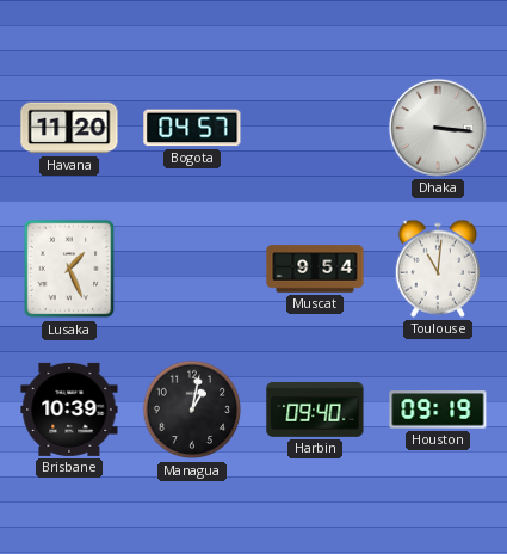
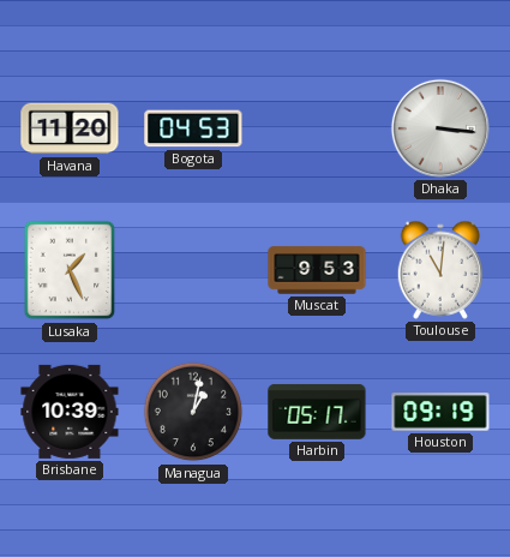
Bogota: 04:57 -> 04:53
Muscat: 9:54 -> 9:53
Harbin: 09:40 -> 05:17
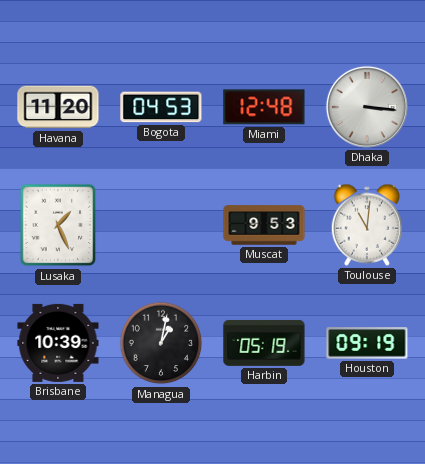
Miami: none -> 12:48
Harbin: 05:17 -> 05:19
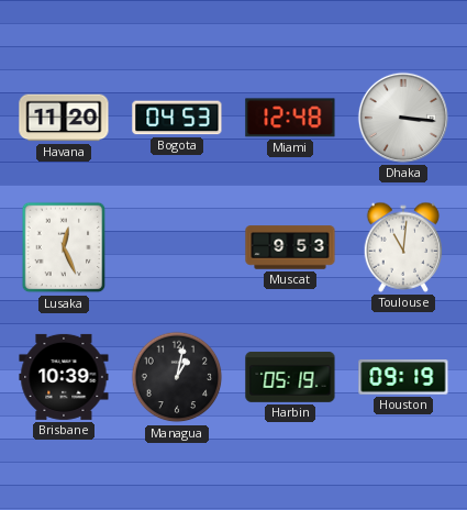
Lusaka: 1:26 -> 12:26
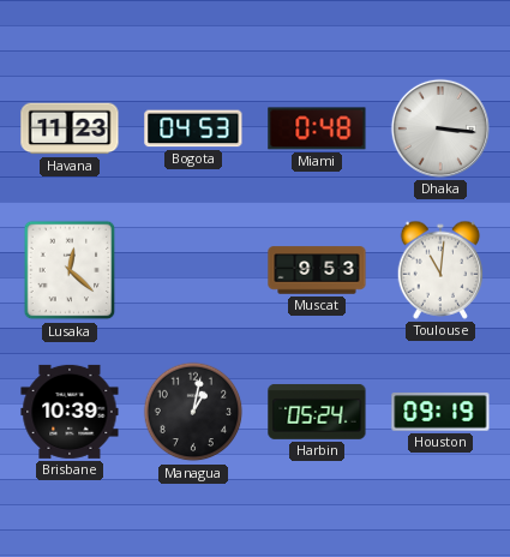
Havana: 11:20 -> 11:23
Miami: 12:48 -> 0:48
Lusaka: 12:26 -> 12:22
Harbin: 05:19 -> 05:24
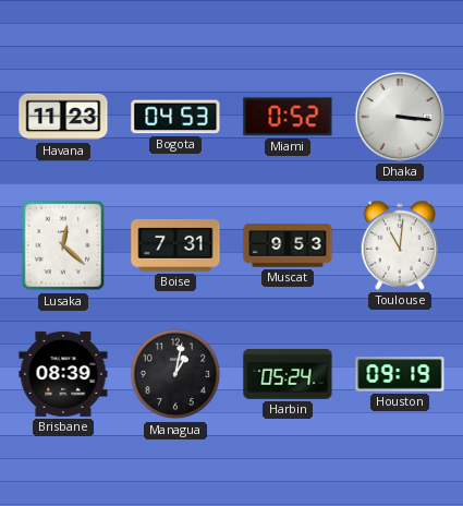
Miami: 0:48 -> 0:52
Boise: none -> 7:31
Brisbane: 10:39 -> 08:39
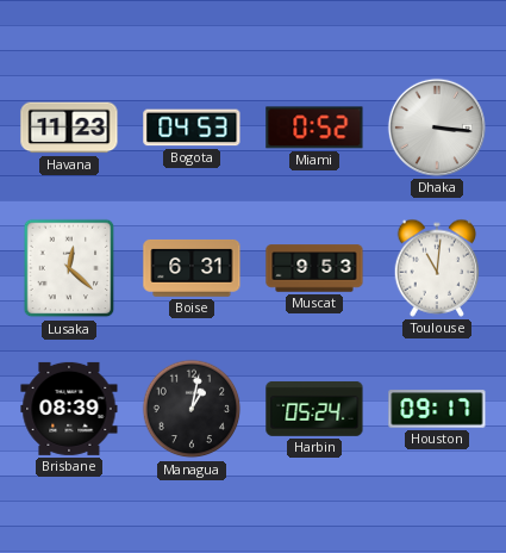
Boise: 7:31 -> 6:31
Houston: 09:19 -> 09:17
